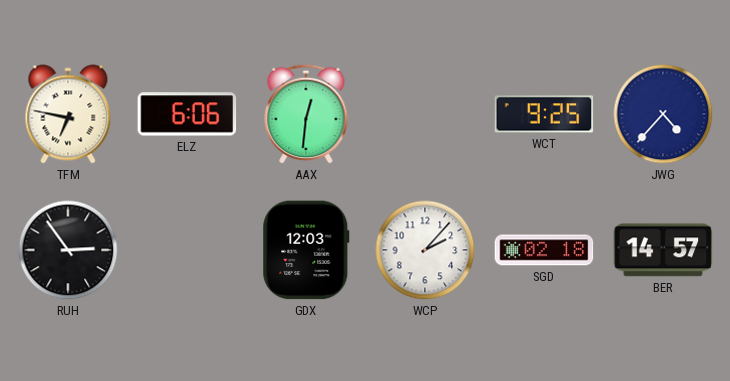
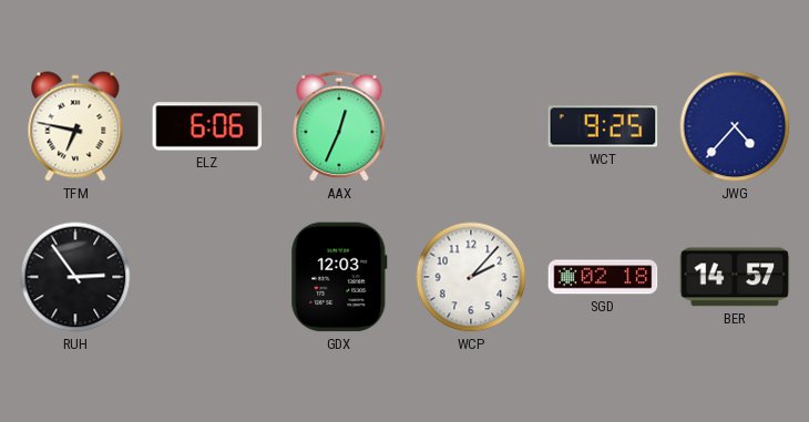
AAX: 12:31 -> 12:34
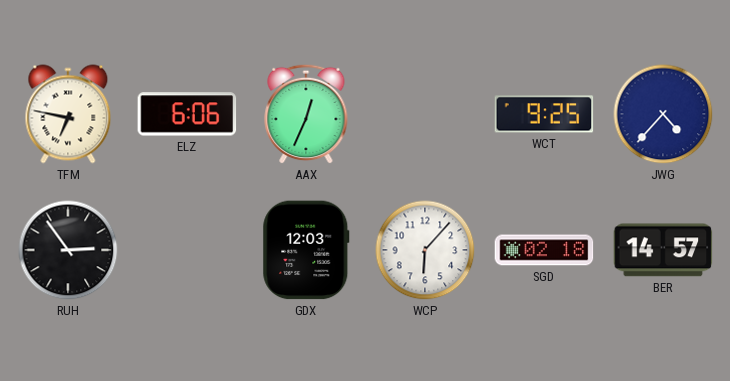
WCP: 2:07 -> 6:07
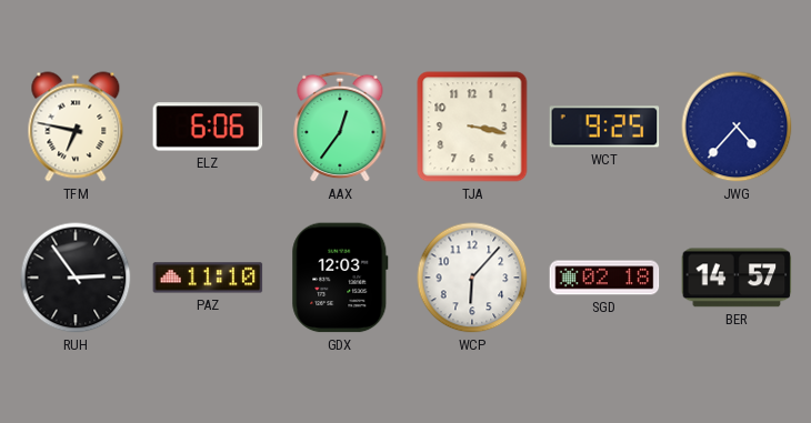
AAX: 12:34 -> 12:36
TJA: none -> 3:17
PAZ: none -> 11:10
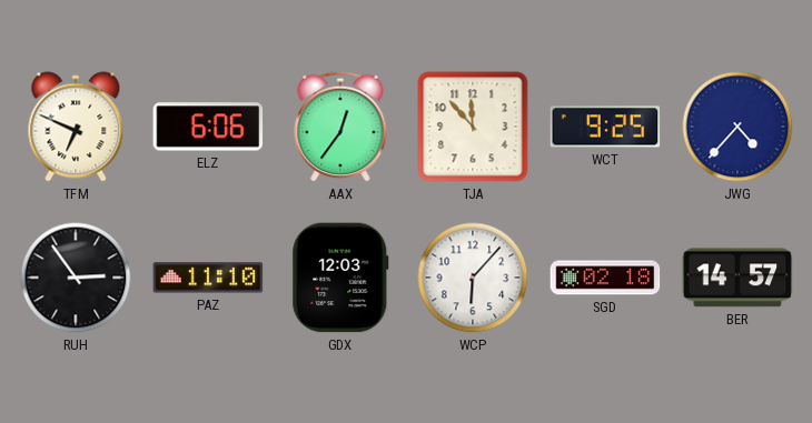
TFM: 6:47 -> 6:49
TJA: 3:17 -> 11:53
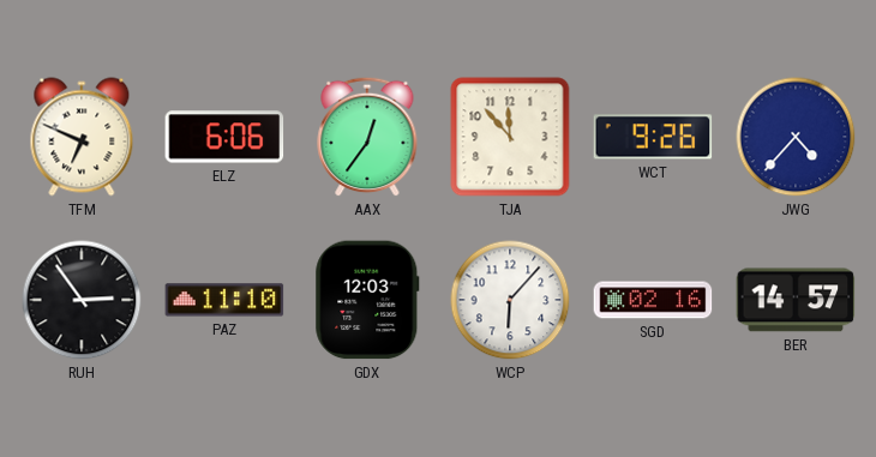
WCT: 9:25 -> 9:26
SGD: 02:18 -> 02:16
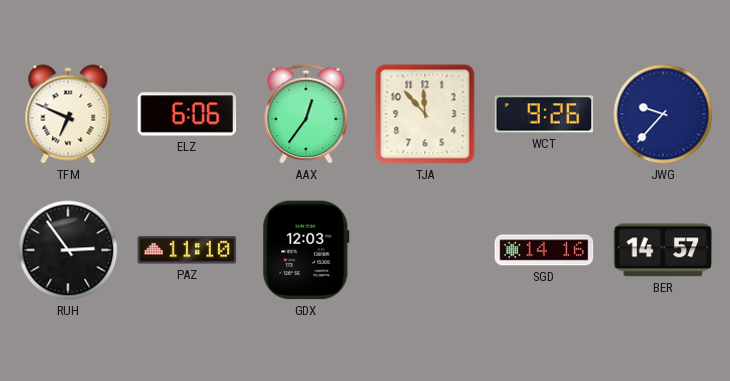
JWG: 4:37 -> 9:37
WCP: 6:07 -> none
SGD: 02:16 -> 14:16
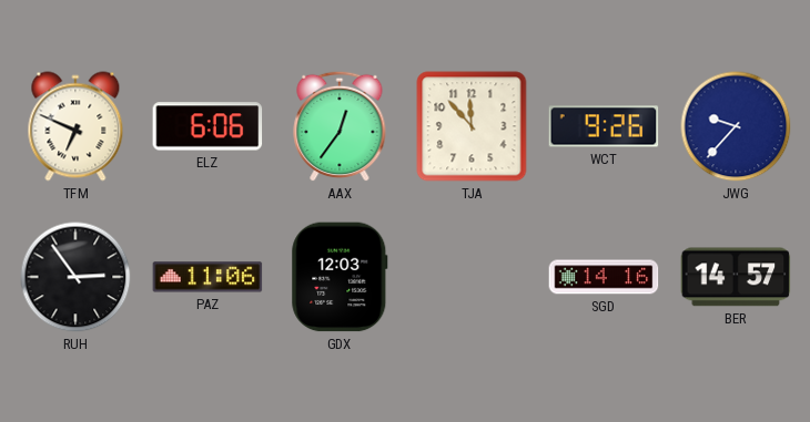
PAZ: 11:10 -> 11:06
